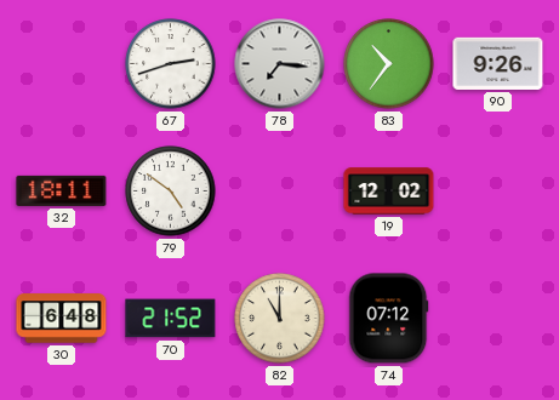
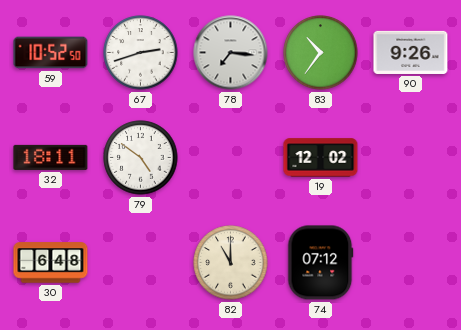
59: none -> 10:52
70: 21:52 -> none
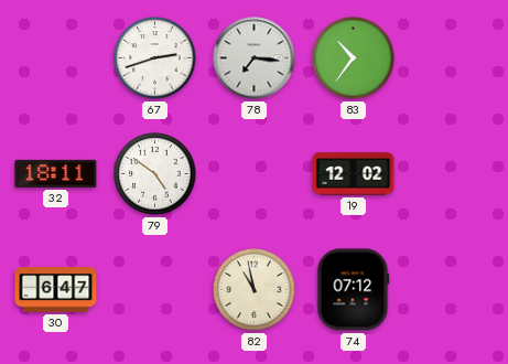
59: 10:52 -> none
90: 9:26 -> none
30: 6:48 -> 6:47
82: 11:00 -> 10:58
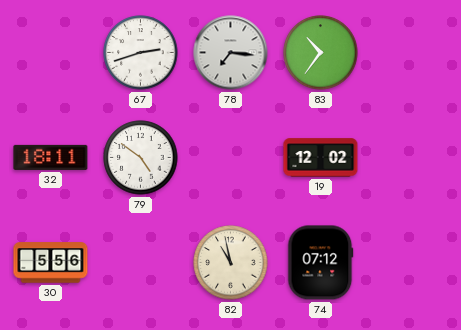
30: 6:47 -> 5:56
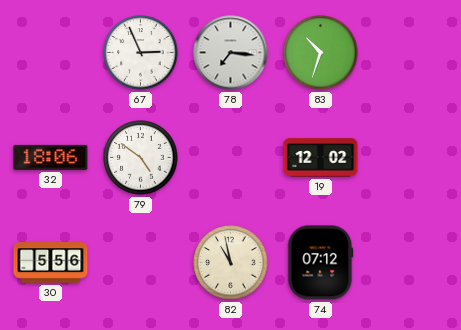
67: 2:42 -> 2:56
83: 10:36 -> 10:33
32: 18:11 -> 18:06
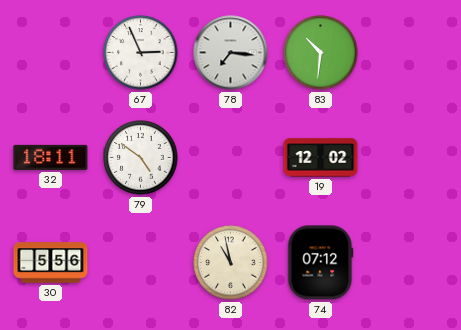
83: 10:33 -> 10:31
32: 18:06 -> 18:11
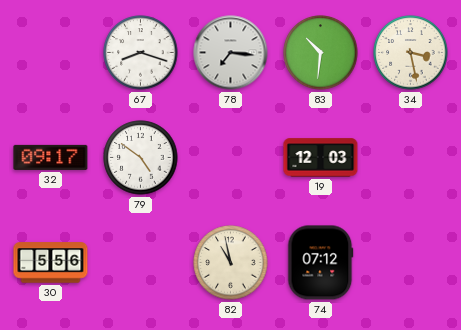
67: 2:56 -> 8:18
34: none -> 3:28
32: 18:11 -> 09:17
19: 12:02 -> 12:03
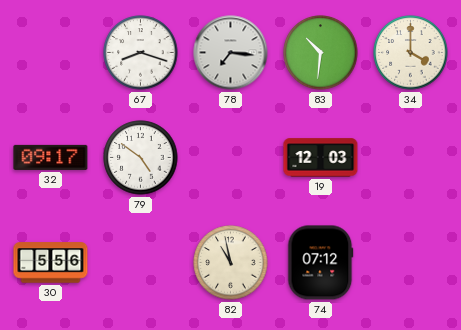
34: 3:28 -> 4:00
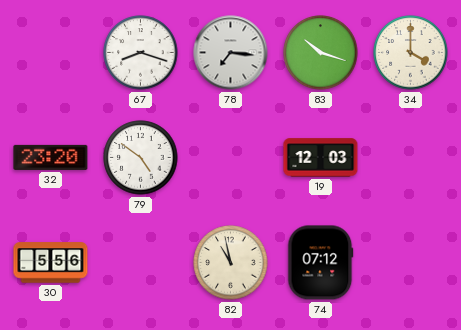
83: 10:31 -> 10:18
32: 09:17 -> 23:20
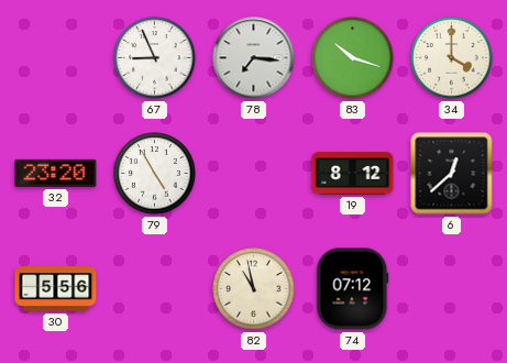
67: 8:18 -> 8:56
79: 4:51 -> 4:55
19: 12:03 -> 8:12
6: none -> 12:38
